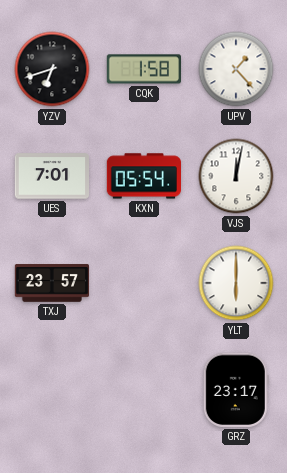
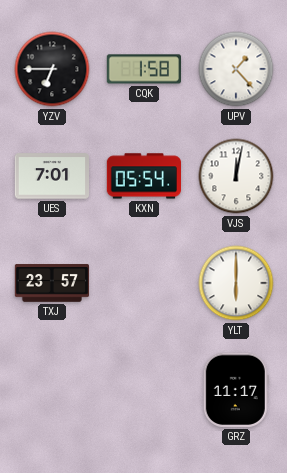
YZV: 6:42 -> 6:45
GRZ: 23:17 -> 11:17
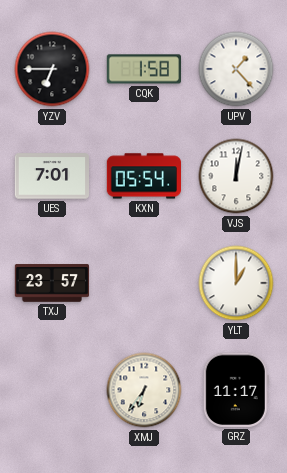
YLT: 6:00 -> 1:00
XMJ: none -> 6:36
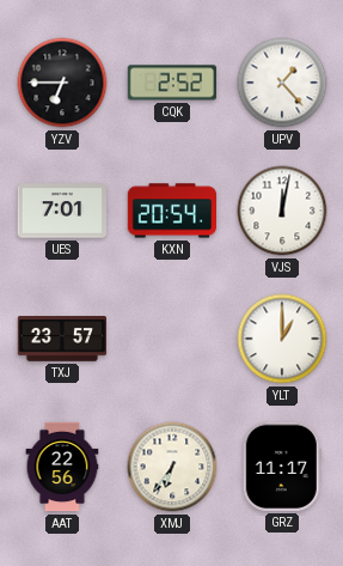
CQK: 1:58 -> 2:52
KXN: 05:54 -> 20:54
AAT: none -> 22:56
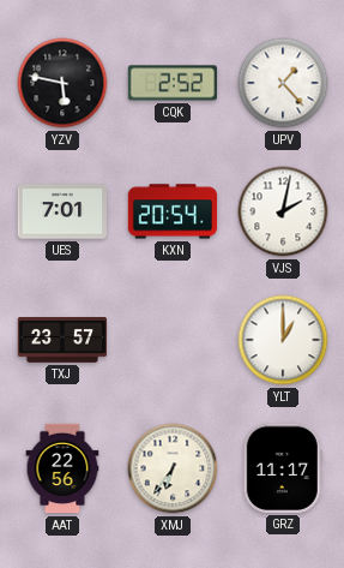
YZV: 6:45 -> 5:47
VJS: 12:02 -> 2:02
